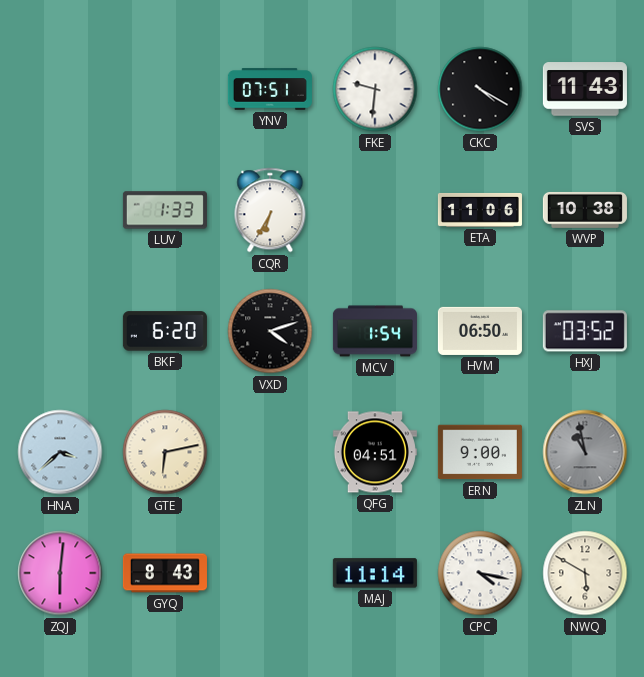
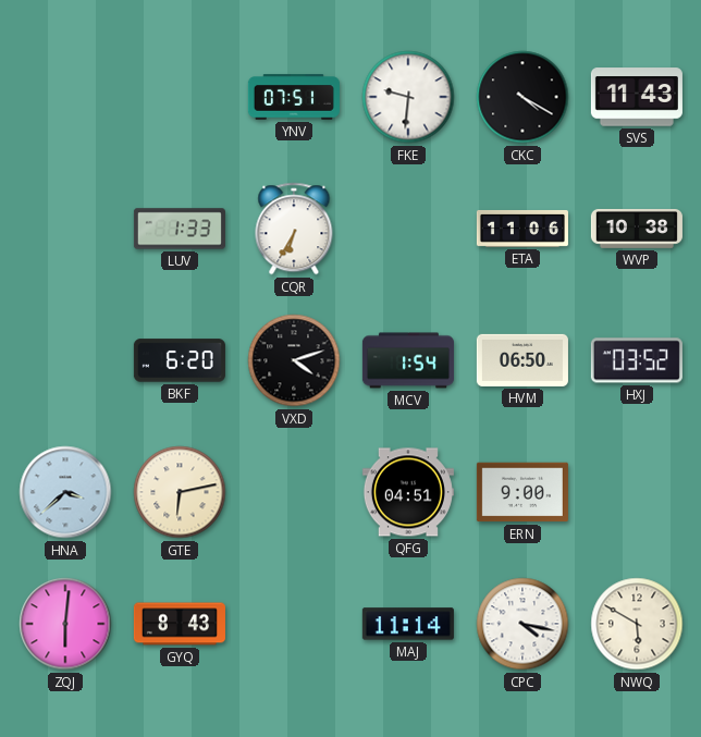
ZLN: 10:58 -> none
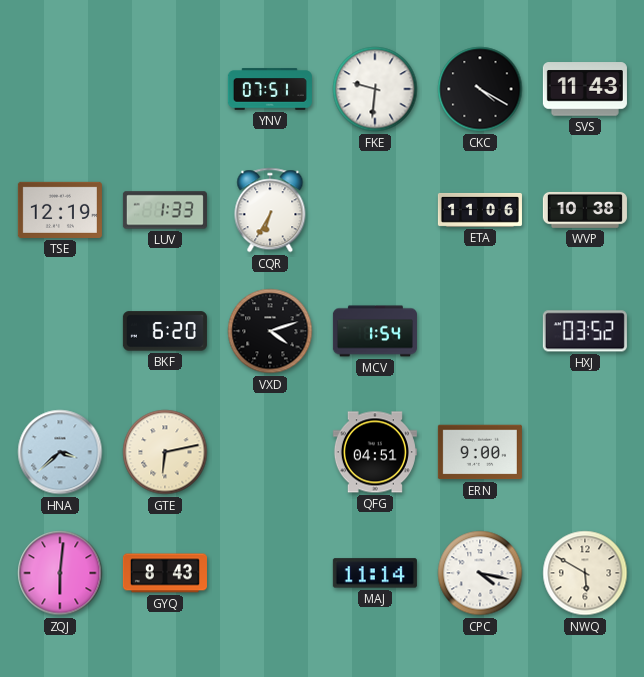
TSE: none -> 12:19
HVM: 06:50 -> none
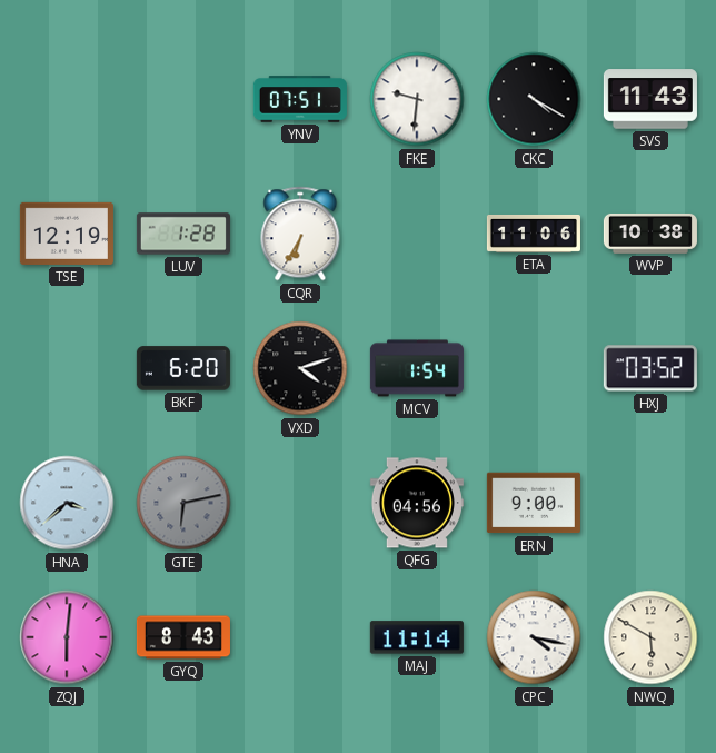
LUV: 1:33 -> 1:28
GTE dial: cream -> grey
QFG: 04:51 -> 04:56
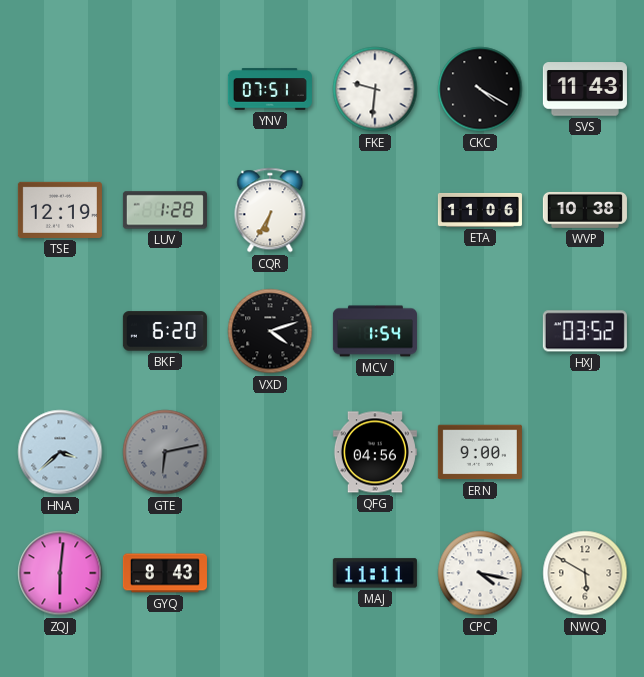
MAJ: 11:14 -> 11:11
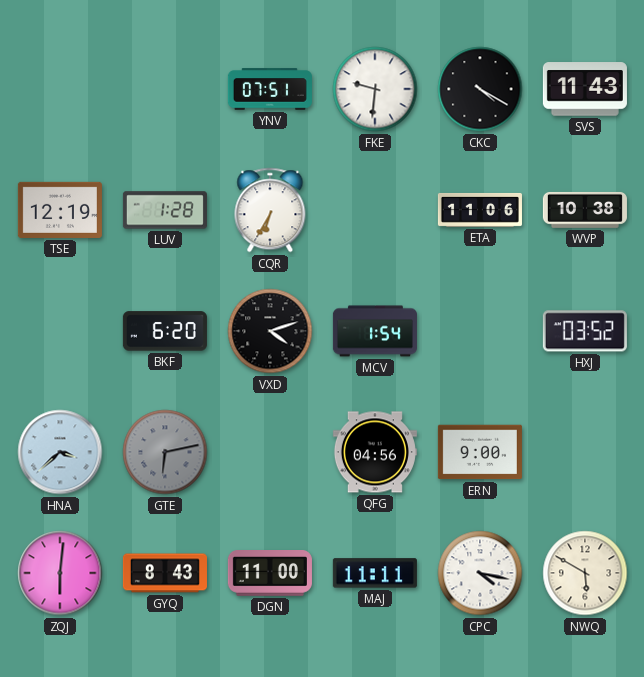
DGN: none -> 11:00
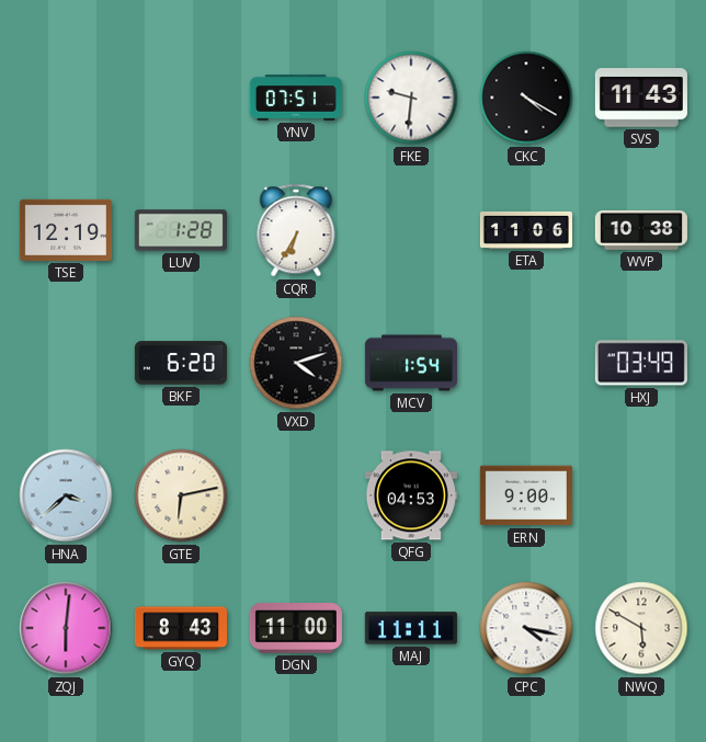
HXJ: 03:52 -> 03:49
GTE dial: grey -> cream
QFG: 04:56 -> 04:53
